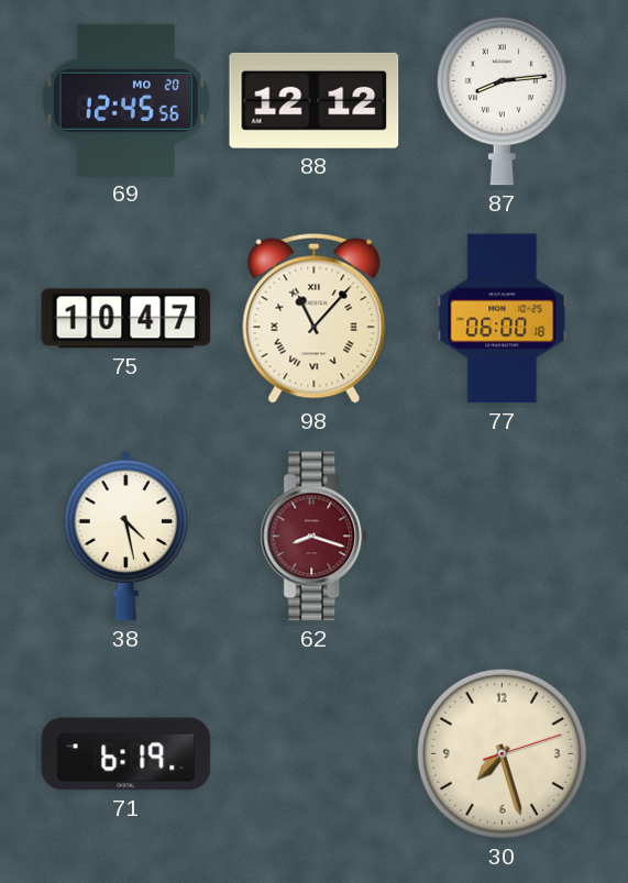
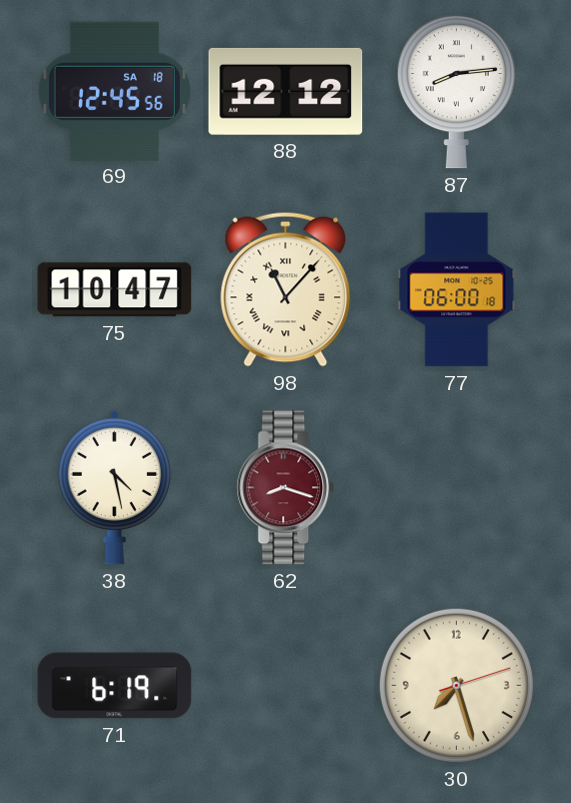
69 date: MO 20 -> SA 18
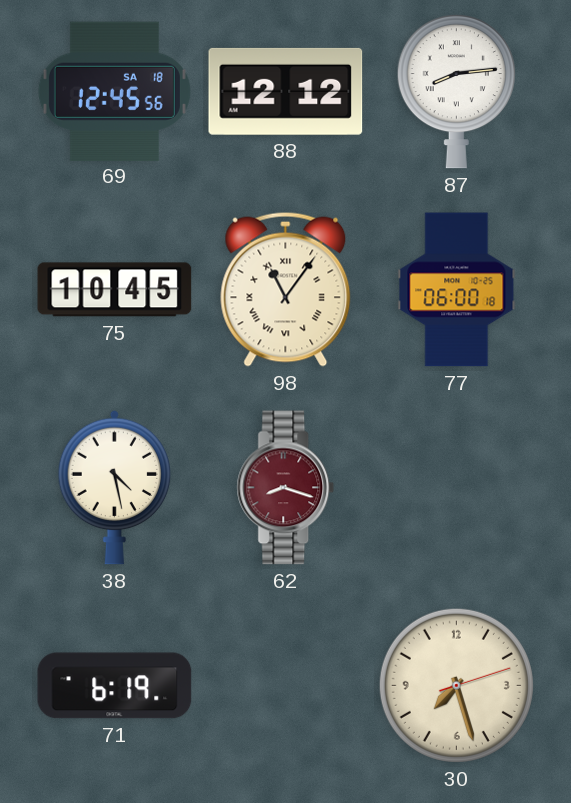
75: 10:47 -> 10:45
98: 11:07 -> 11:06
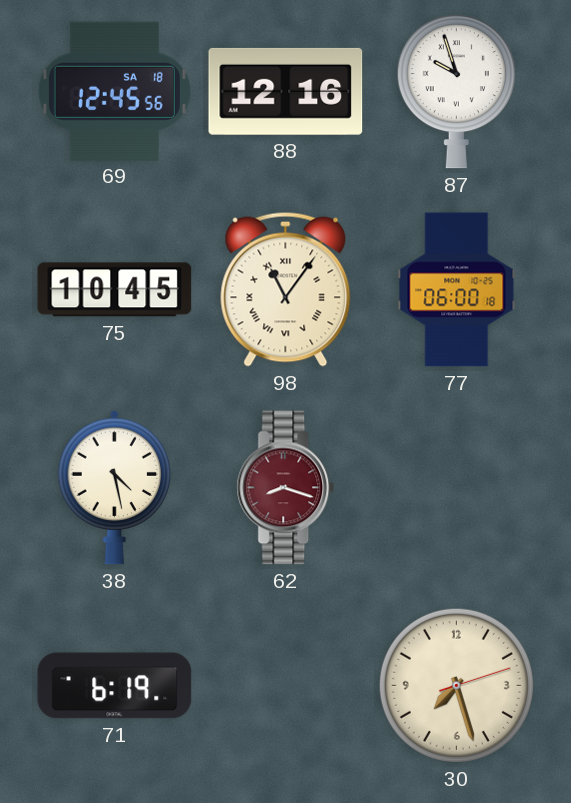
88: 12:12 -> 12:16
87: 8:14 -> 9:57
